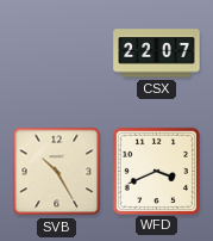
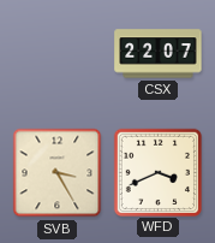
SVB: 10:25 -> 3:25
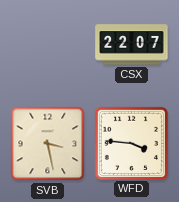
SVB: 3:25 -> 3:28
WFD: 3:41 -> 3:46
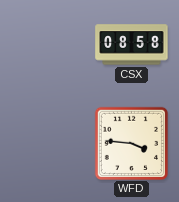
CSX: 22:07 -> 08:58
SVB: 3:28 -> none
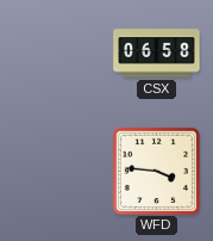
CSX: 08:58 -> 06:58
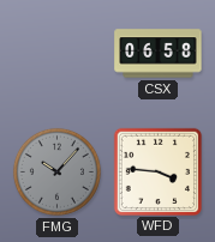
FMG: none -> 10:07
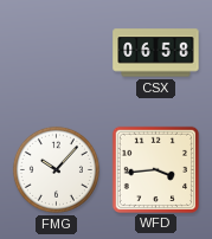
FMG dial: grey -> white
WFD: 3:46 -> 3:44
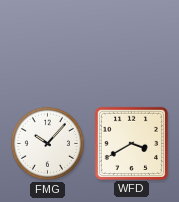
CSX: 06:58 -> none
WFD: 3:44 -> 3:40
